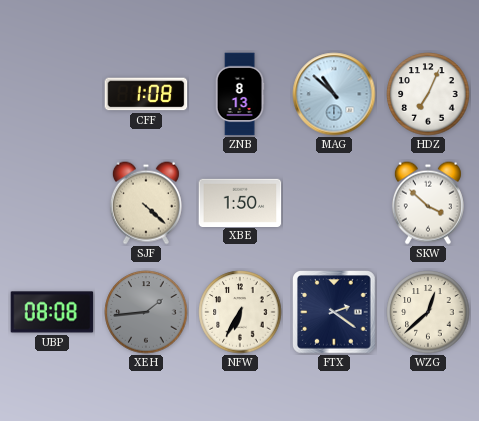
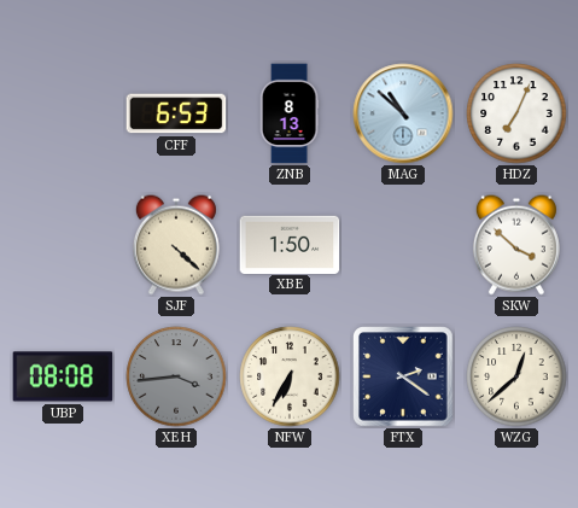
CFF: 1:08 -> 6:53
XEH: 1:44 -> 3:44
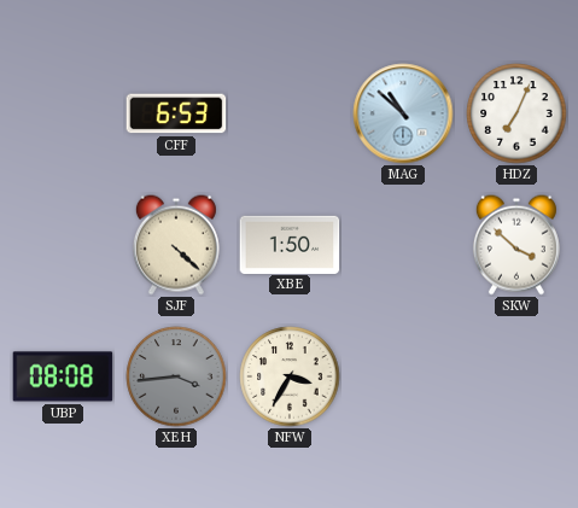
ZNB: 8:13 -> none
NFW: 6:35 -> 3:35
FTX: 2:21 -> none
WZG: 12:38 -> none
